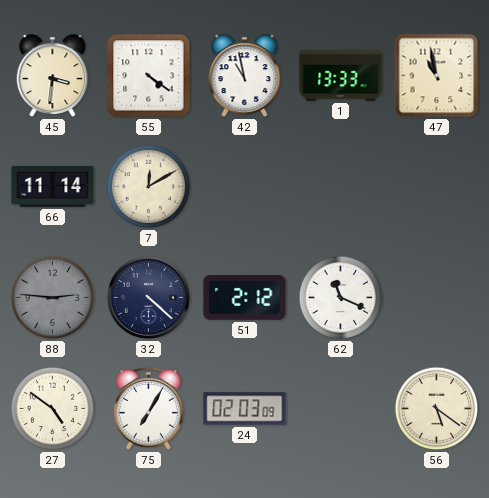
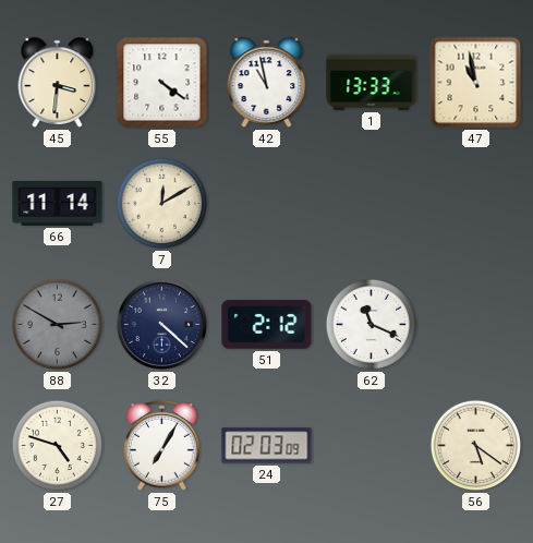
88: 2:46 -> 2:50
27: 4:51 -> 4:48
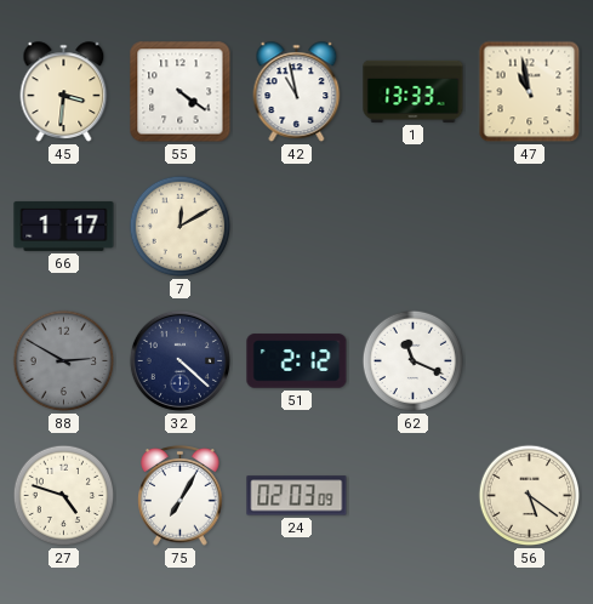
66: 11:14 -> 1:17
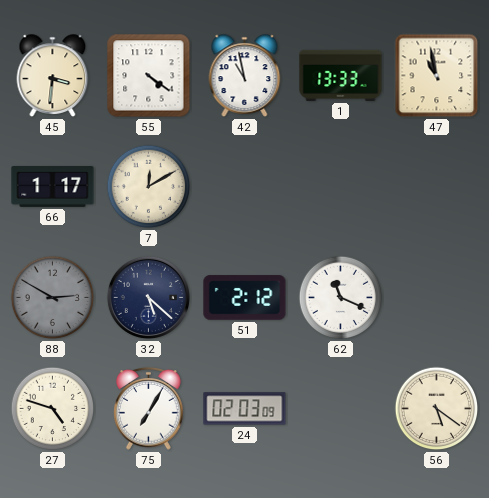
32: 4:22 -> 5:22
